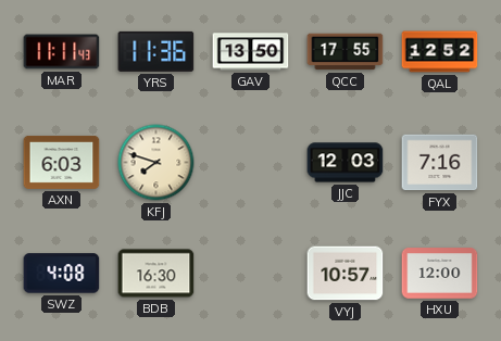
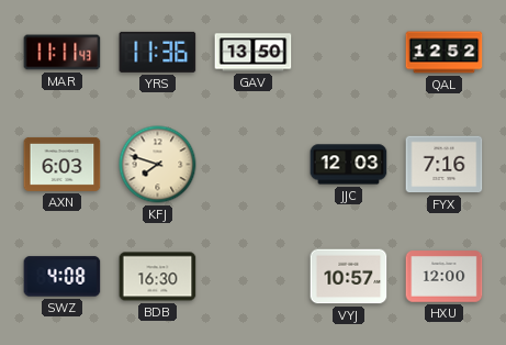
QCC: 17:55 -> none
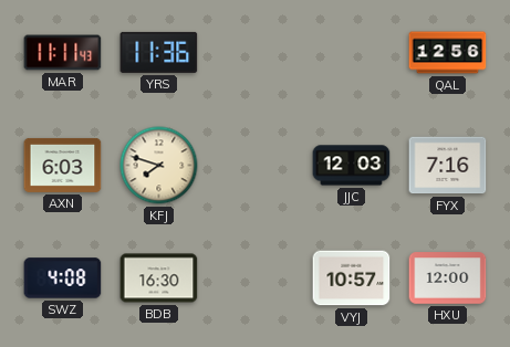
GAV: 13:50 -> none
QAL: 12:52 -> 12:56
